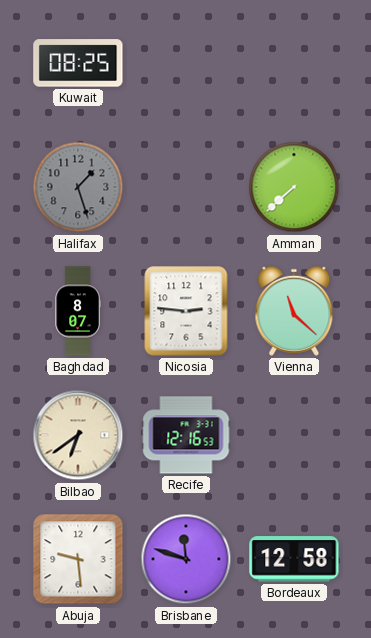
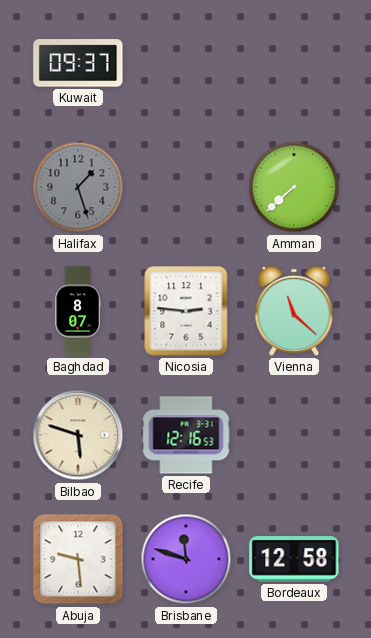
Kuwait: 08:25 -> 09:37
Bilbao: 6:39 -> 5:48
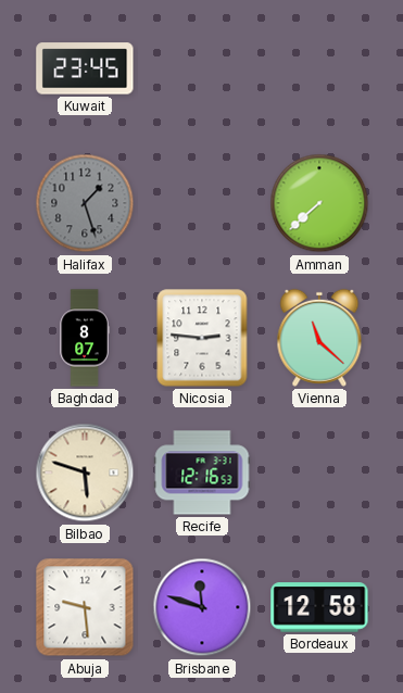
Kuwait: 09:37 -> 23:45
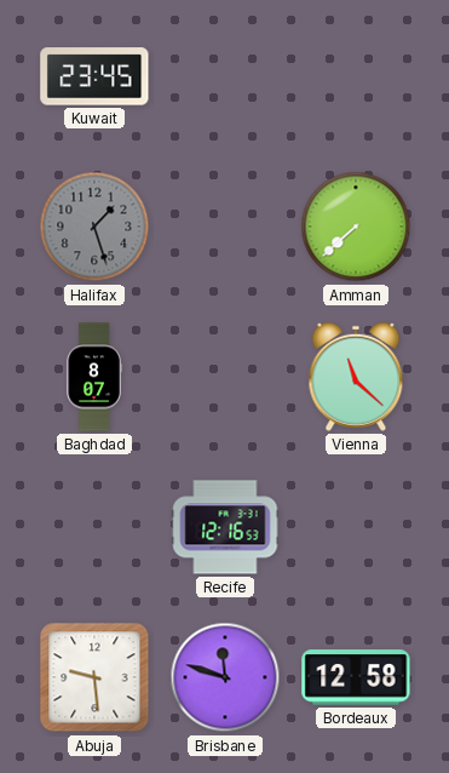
Nicosia: 2:46 -> none
Bilbao: 5:48 -> none
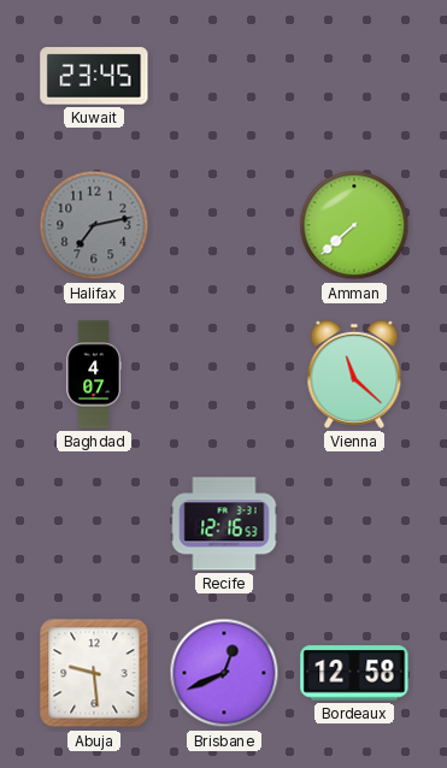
Halifax: 1:27 -> 7:13
Baghdad: 8:07 -> 4:07
Brisbane: 11:48 -> 12:41
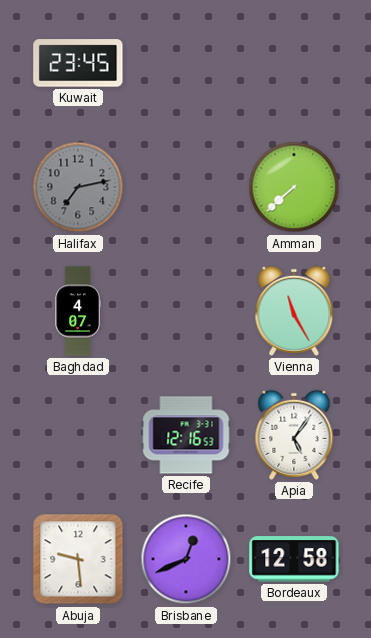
Vienna: 11:22 -> 11:25
Apia: none -> 5:06
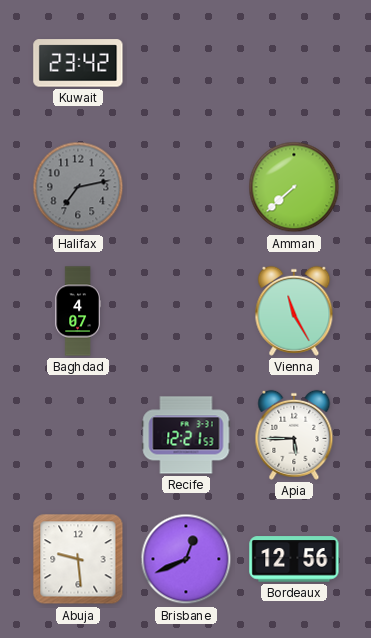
Kuwait: 23:45 -> 23:42
Recife: 12:16 -> 12:21
Apia: 5:06 -> 5:45
Bordeaux: 12:58 -> 12:56
